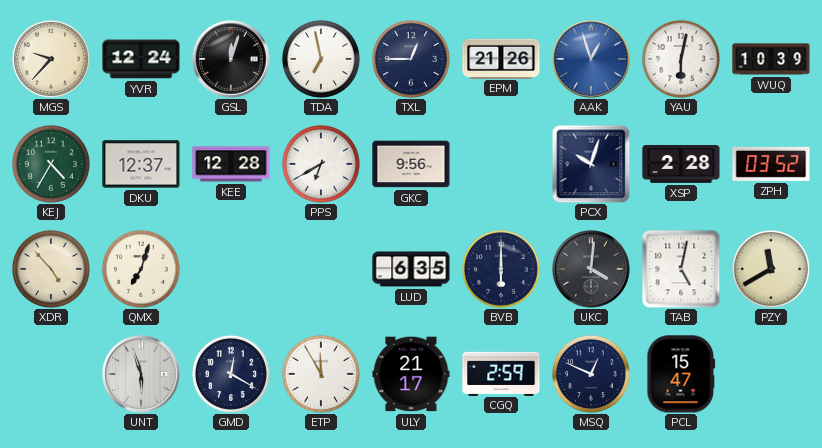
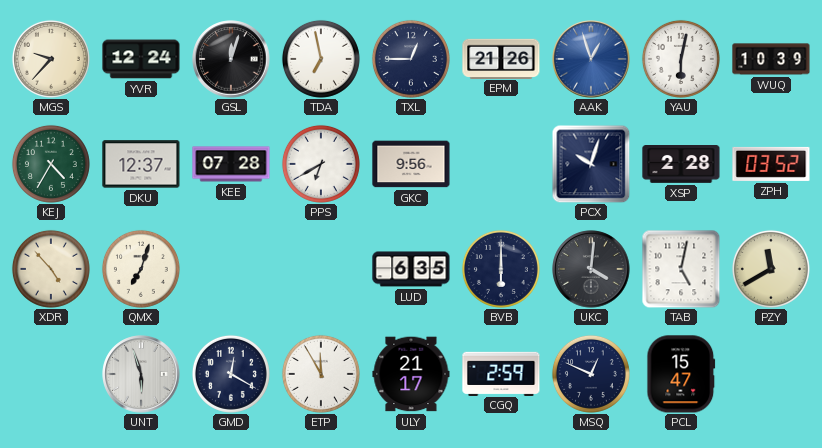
KEE: 12:28 -> 07:28
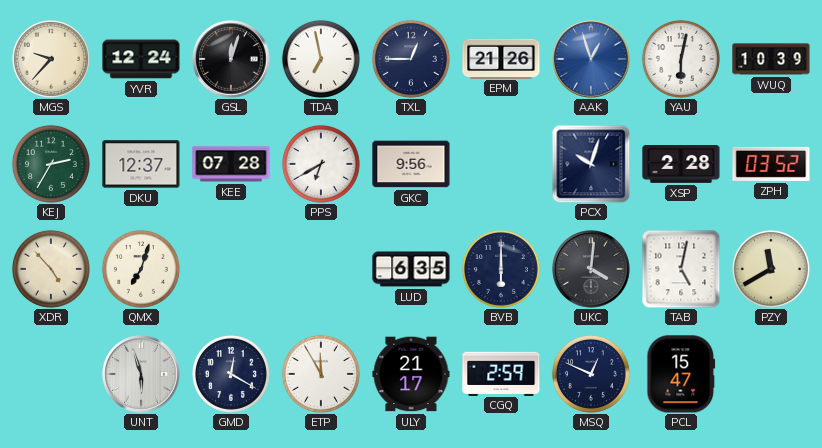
KEJ: 4:35 -> 2:35
